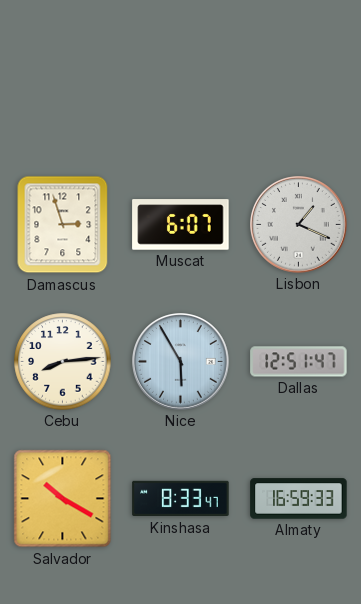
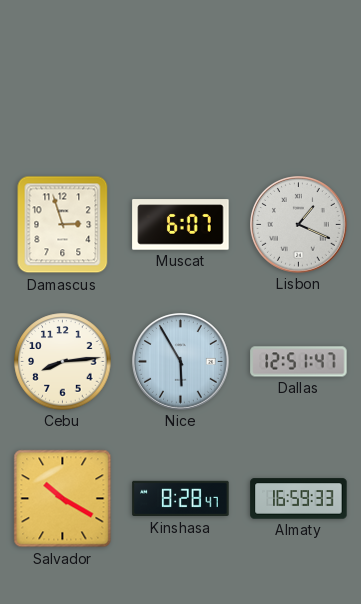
Kinshasa: 8:33 -> 8:28
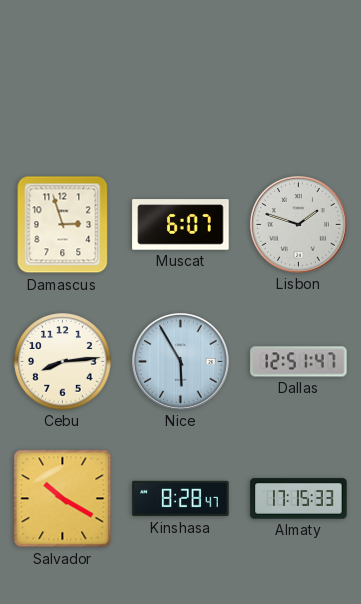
Lisbon: 1:19 -> 1:48
Almaty: 16:59 -> 17:15
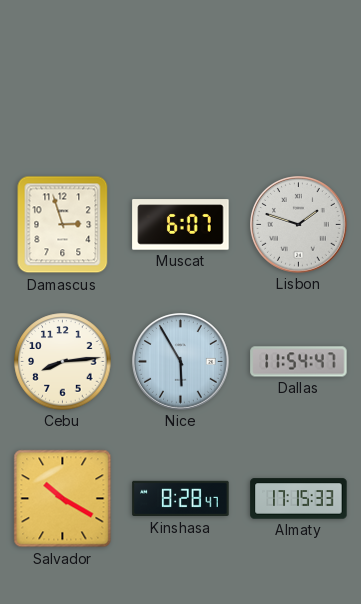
Dallas: 12:51 -> 11:54
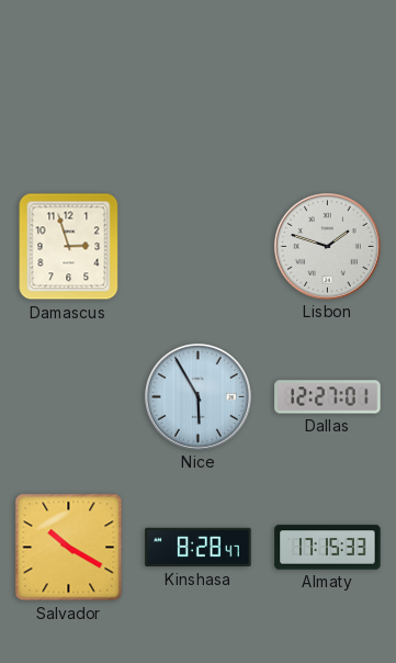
Muscat: 6:07 -> none
Cebu: 8:14 -> none
Dallas: 11:54 -> 12:27
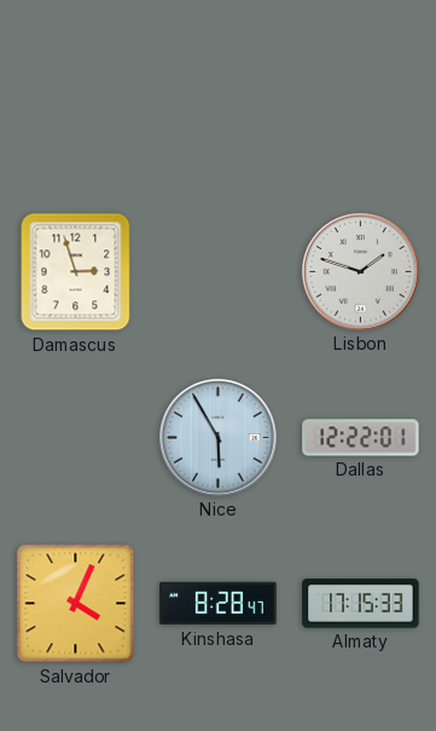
Dallas: 12:27 -> 12:22
Salvador: 10:20 -> 4:04
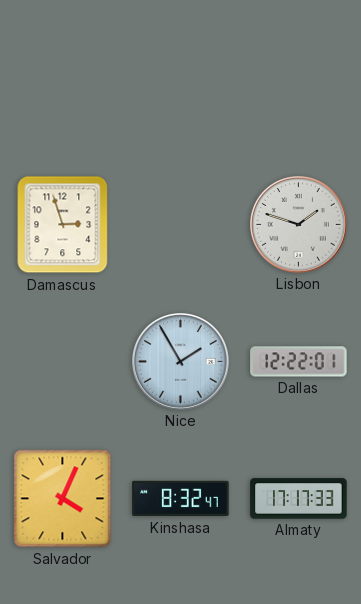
Nice: 5:55 -> 1:55
Kinshasa: 8:28 -> 8:32
Almaty: 17:15 -> 17:17
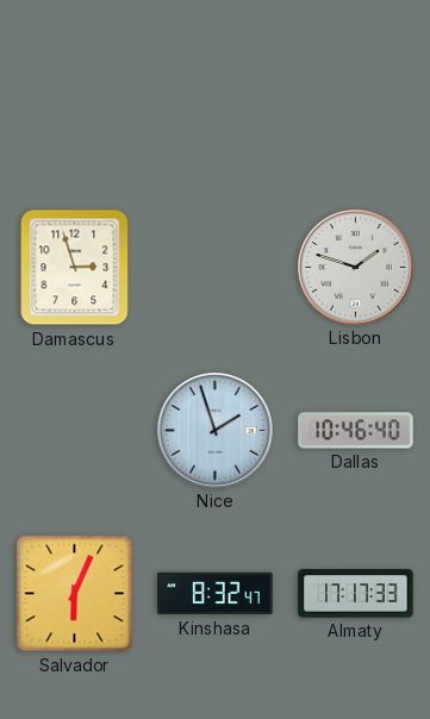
Nice: 1:55 -> 1:57
Dallas: 12:22 -> 10:46
Salvador: 4:04 -> 6:04
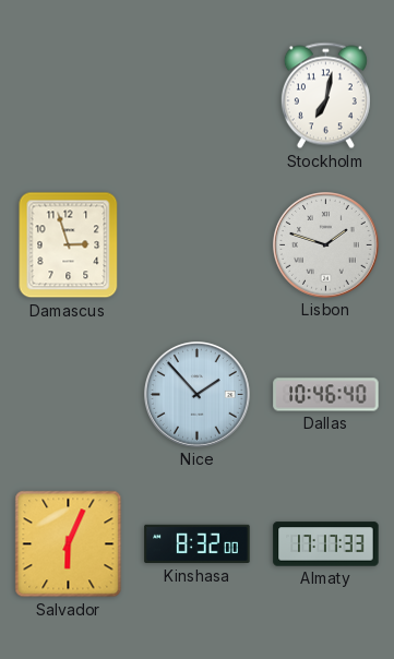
Stockholm: none -> 7:02
Nice: 1:57 -> 1:53
Kinshasa: 8:32:47 -> 8:32:00
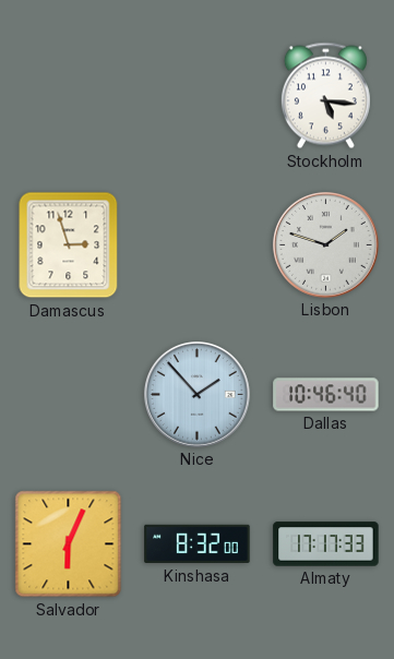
Stockholm: 7:02 -> 5:16
